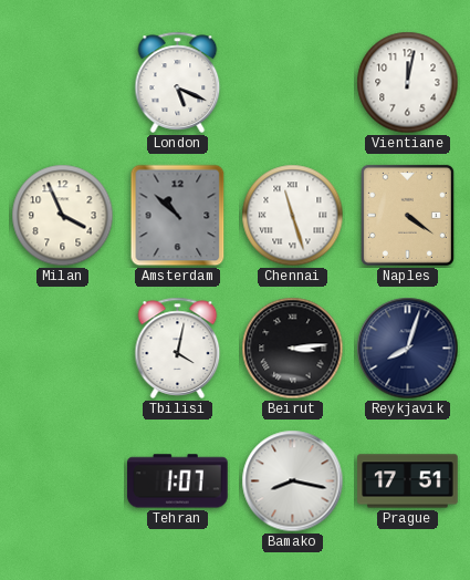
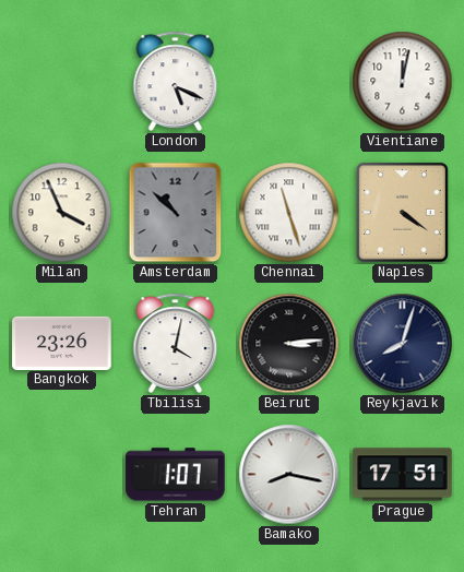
Bangkok: none -> 23:26
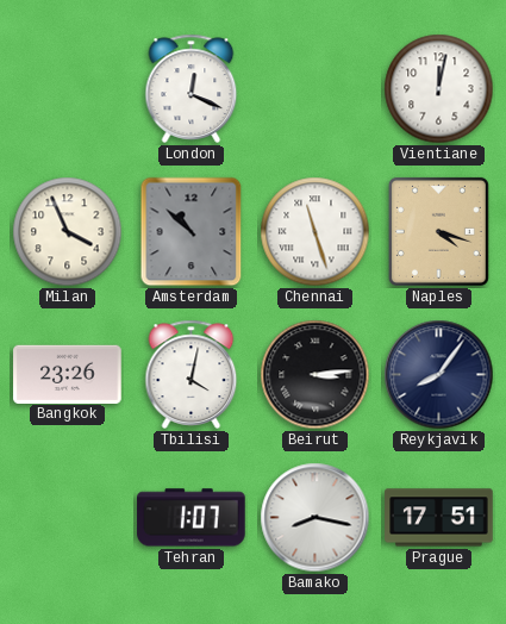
London: 5:19 -> 12:19
Naples: 4:21 -> 4:18
Reykjavik: 8:03 -> 8:06
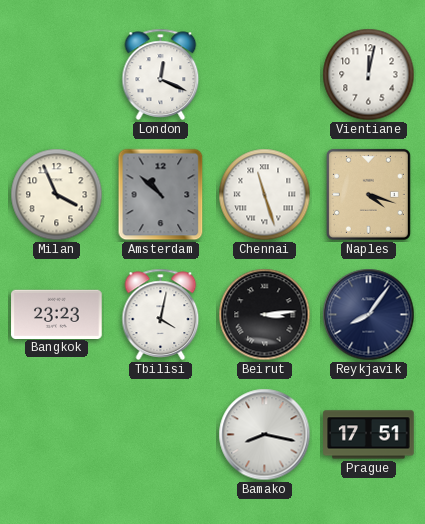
Bangkok: 23:26 -> 23:23
Tehran: 1:07 -> none
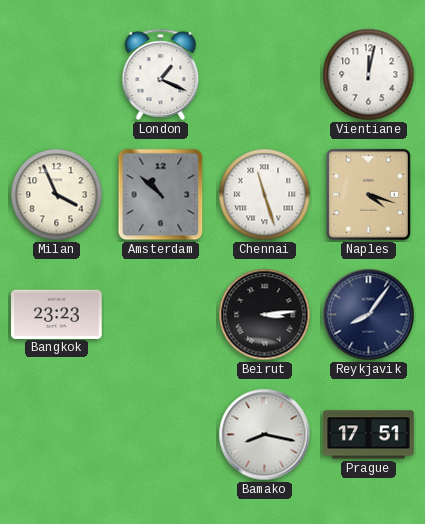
London: 12:19 -> 1:19
Tbilisi: 4:02 -> none
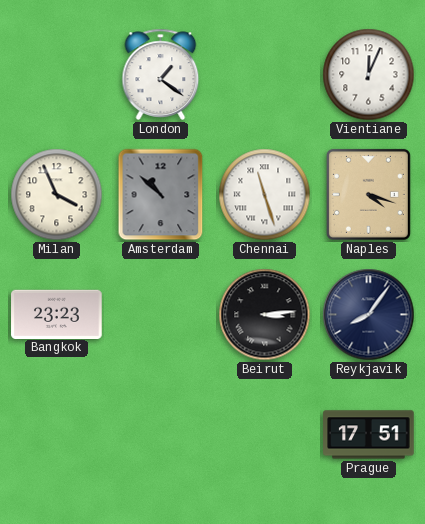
London: 1:19 -> 1:21
Vientiane: 12:02 -> 12:04
Bamako: 8:17 -> none
